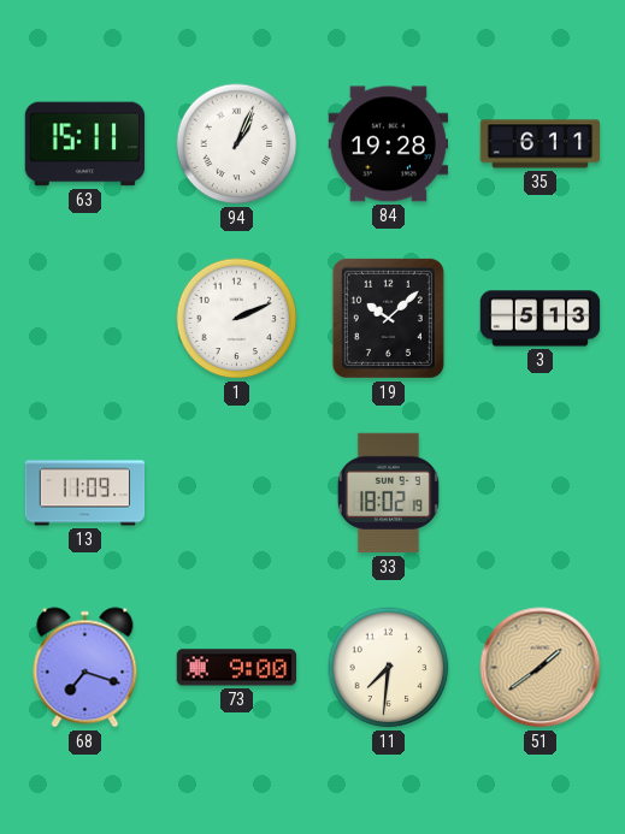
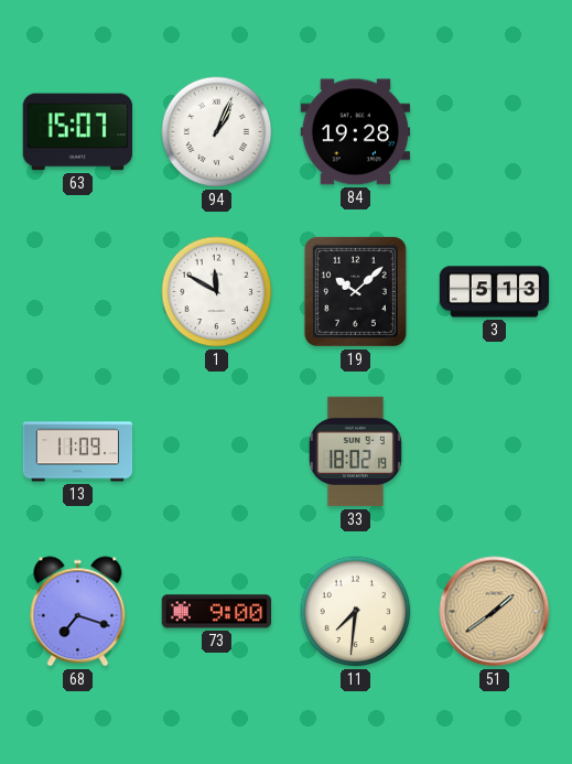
63: 15:11 -> 15:07
35: 6:11 -> none
1: 2:11 -> 11:50
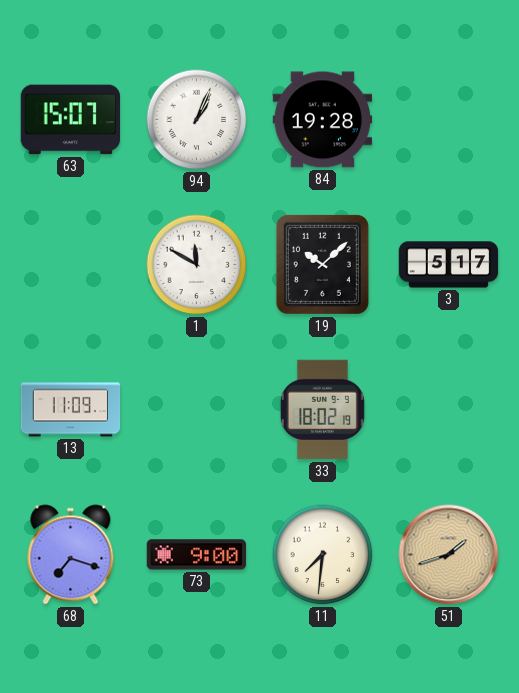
3: 5:13 -> 5:17
51: 1:39 -> 1:42
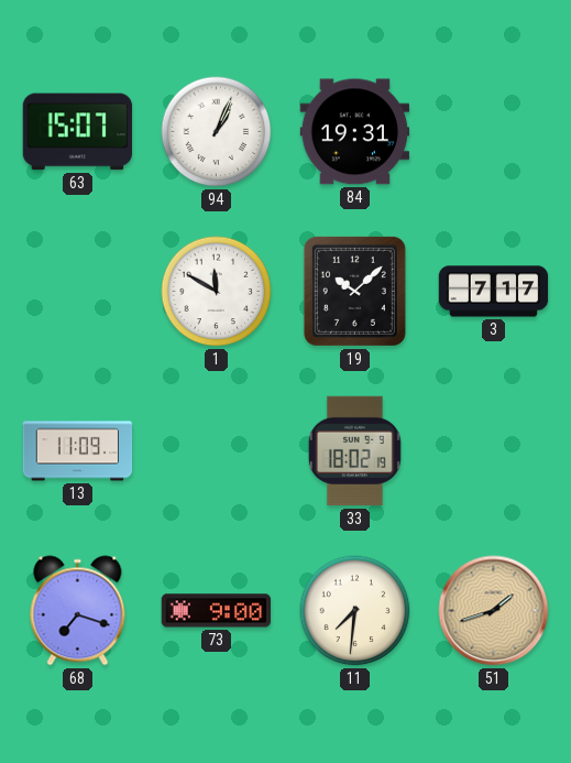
84: 19:28 -> 19:31
3: 5:17 -> 7:17
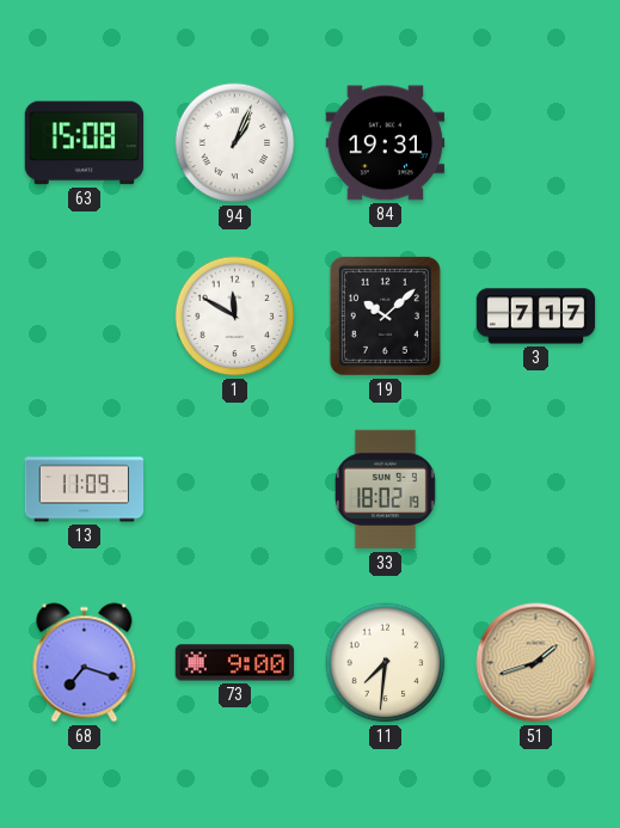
63: 15:07 -> 15:08
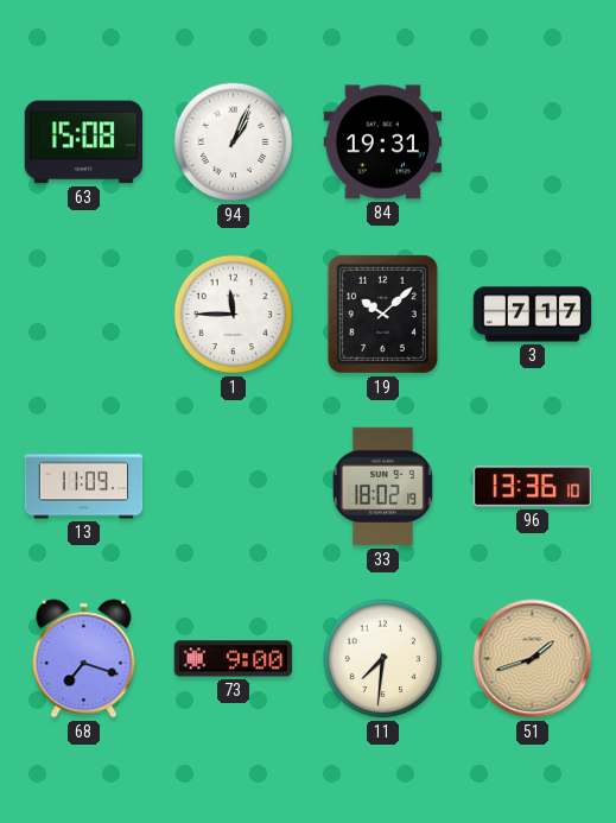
1: 11:50 -> 11:45
96: none -> 13:36
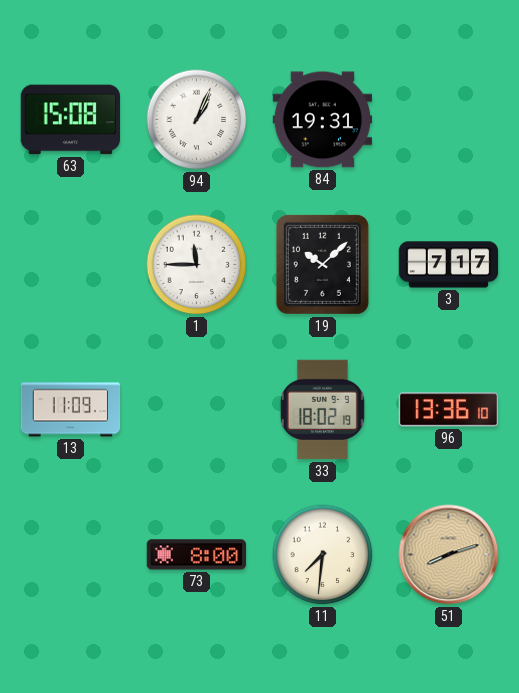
68: 7:18 -> none
73: 9:00 -> 8:00
51: 1:42 -> 8:12
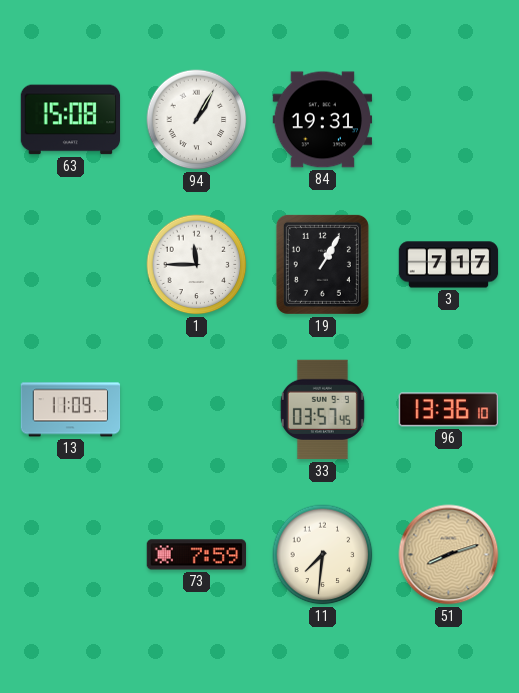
94: 1:04 -> 1:05
19: 10:08 -> 1:05
33: 18:02 -> 03:57
73: 8:00 -> 7:59
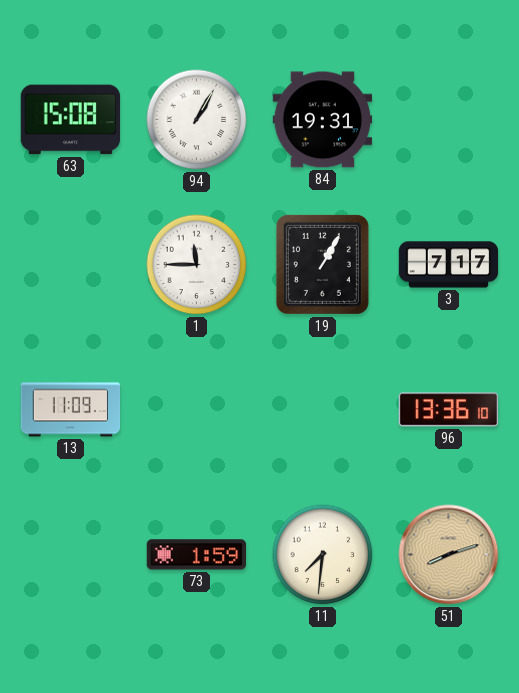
33: 03:57 -> none
73: 7:59 -> 1:59
